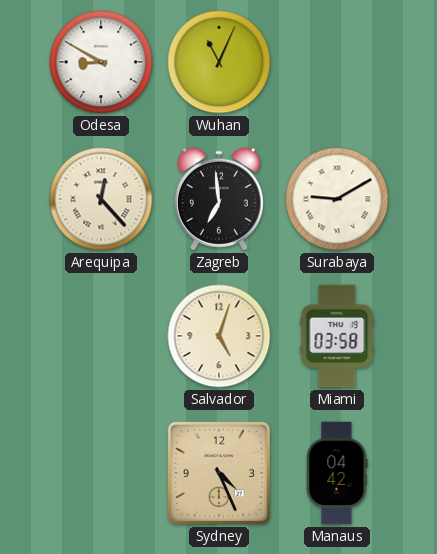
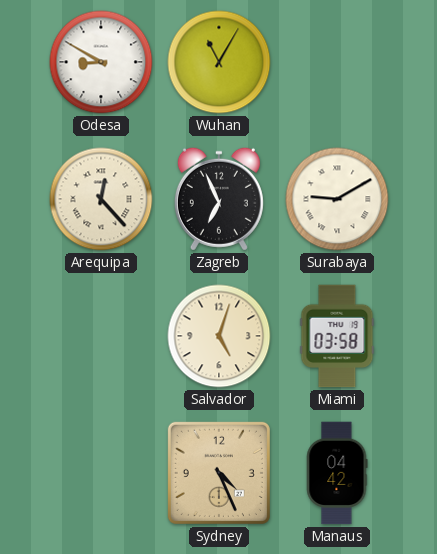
Wuhan: 11:04 -> 11:05
Zagreb: 6:59 -> 6:56
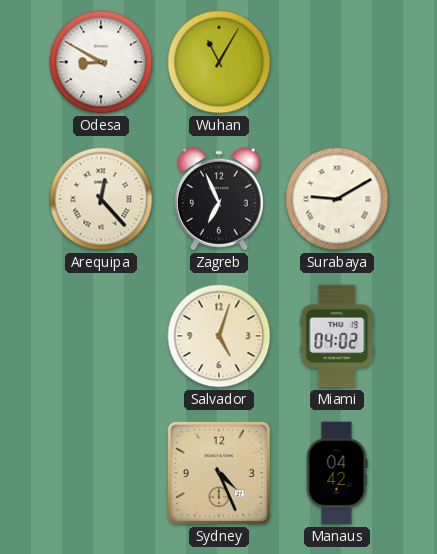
Miami: 03:58 -> 04:02
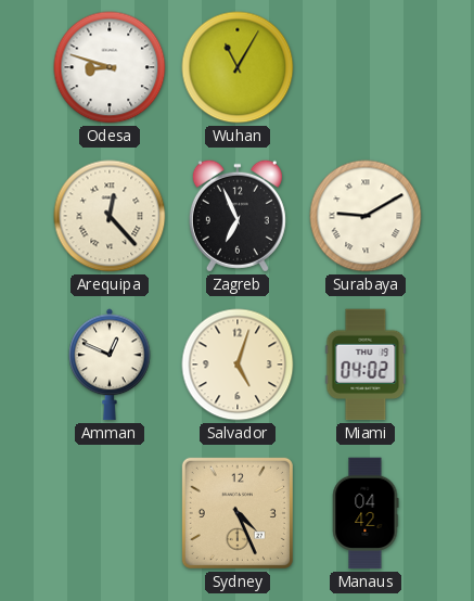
Odesa: 8:50 -> 8:48
Amman: none -> 12:49
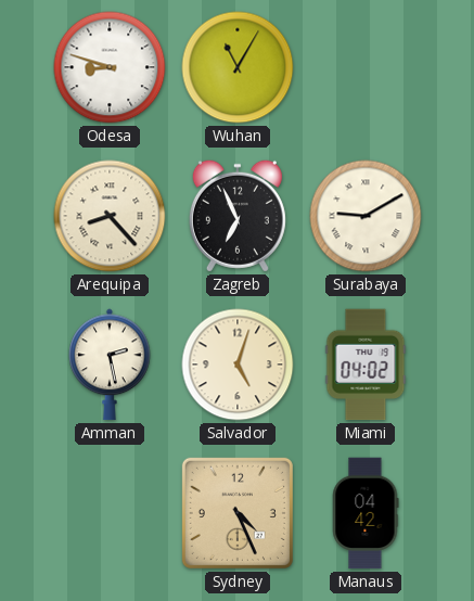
Arequipa: 12:23 -> 8:23
Amman: 12:49 -> 2:28
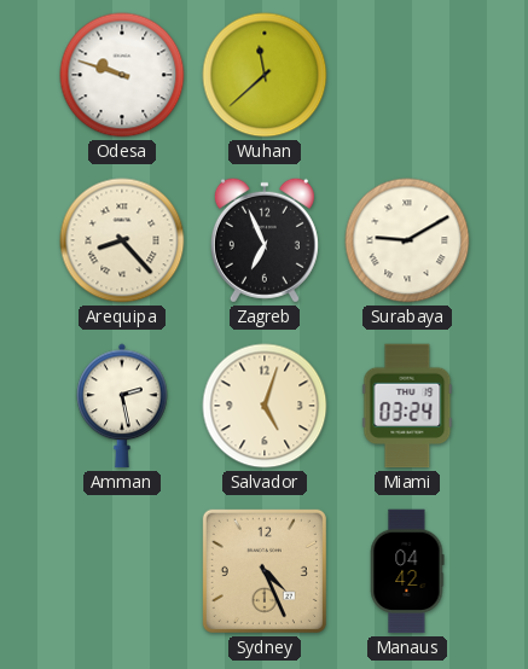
Odesa: 8:48 -> 9:48
Wuhan: 11:05 -> 11:38
Miami: 04:02 -> 03:24
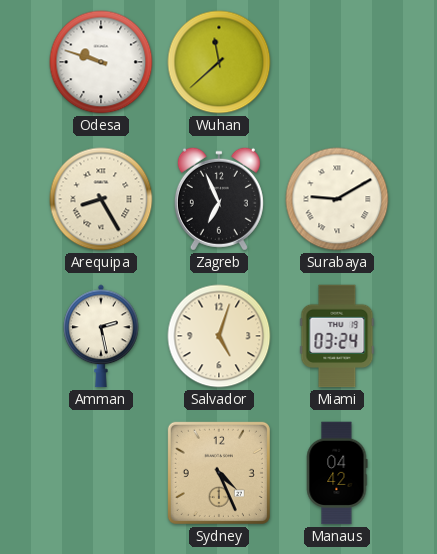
Arequipa: 8:23 -> 8:25
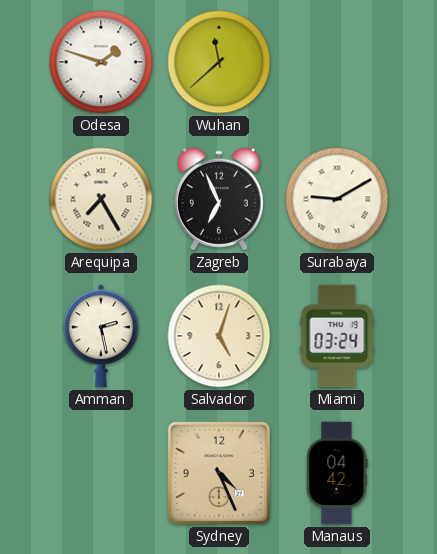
Odesa: 9:48 -> 1:48
Arequipa: 8:25 -> 7:25
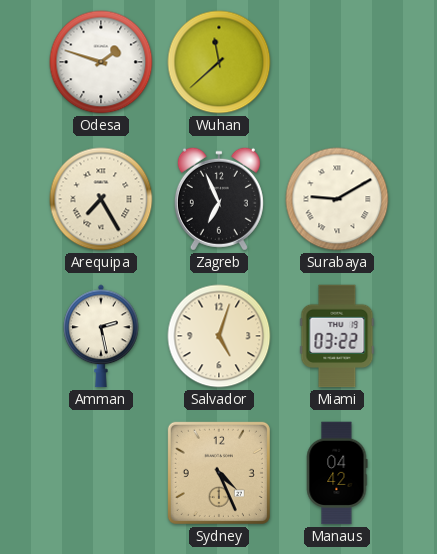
Miami: 03:24 -> 03:22
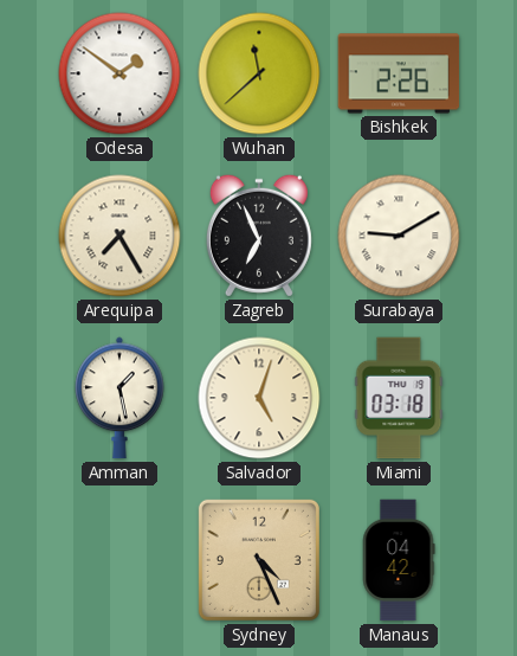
Odesa: 1:48 -> 1:51
Bishkek: none -> 2:26
Amman: 2:28 -> 1:28
Miami: 03:22 -> 03:18
